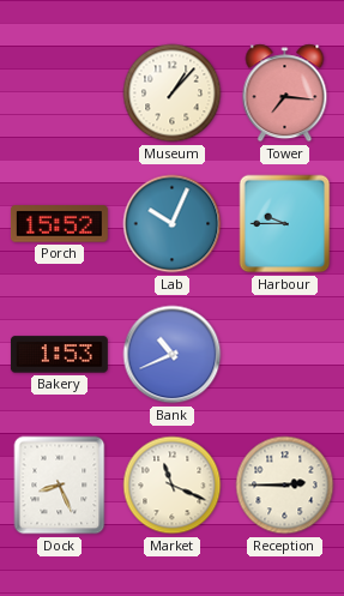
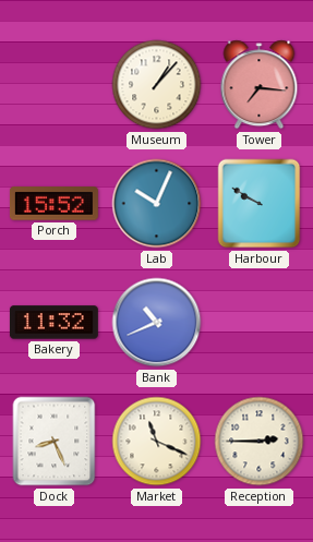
Harbour: 9:45 -> 9:50
Bakery: 1:53 -> 11:32
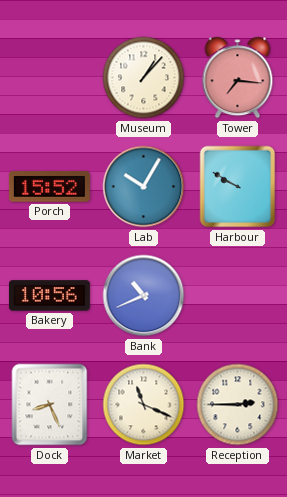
Lab: 10:04 -> 10:05
Bakery: 11:32 -> 10:56
